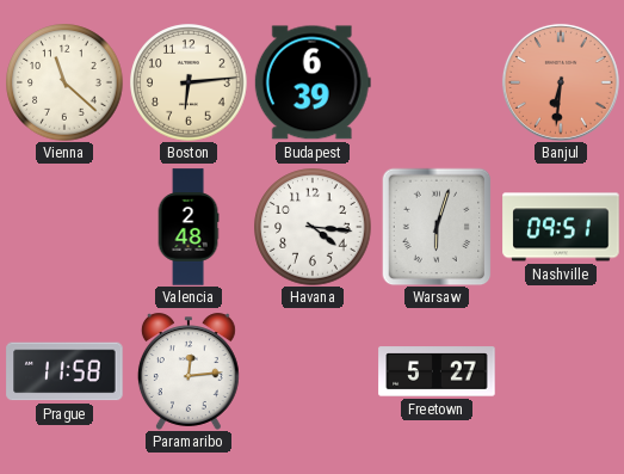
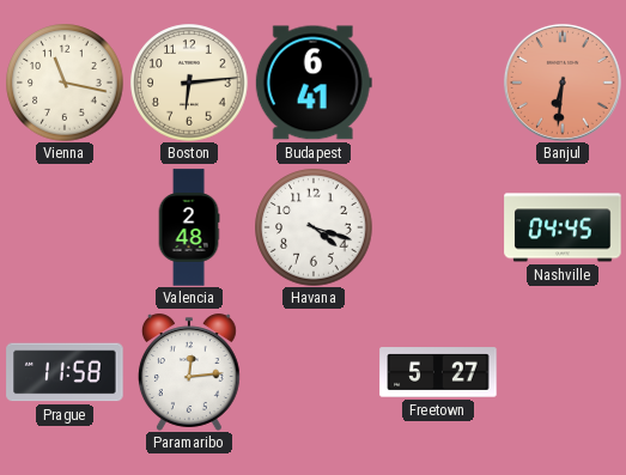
Vienna: 11:22 -> 11:17
Budapest: 6:39 -> 6:41
Havana: 4:16 -> 4:18
Warsaw: 6:03 -> none
Nashville: 09:51 -> 04:45
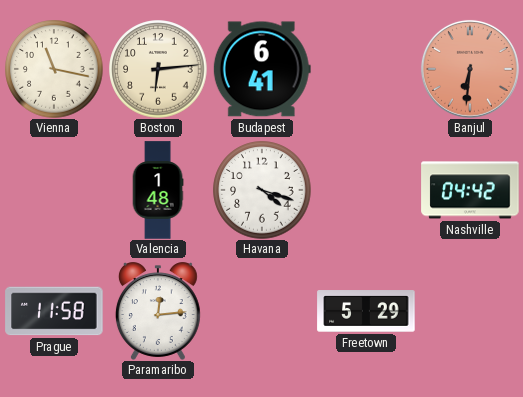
Valencia: 2:48 -> 1:48
Nashville: 04:45 -> 04:42
Freetown: 5:27 -> 5:29
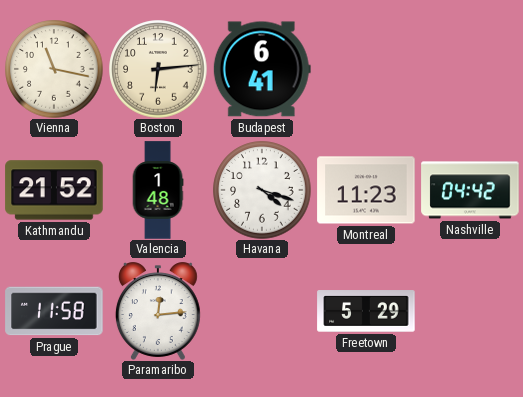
Banjul: 6:31 -> none
Kathmandu: none -> 21:52
Montreal: none -> 11:23
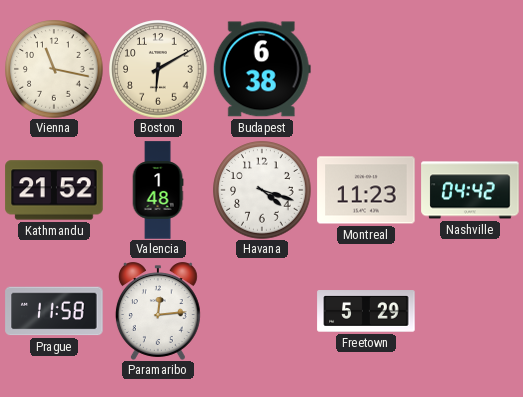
Boston: 6:14 -> 6:10
Budapest: 6:41 -> 6:38
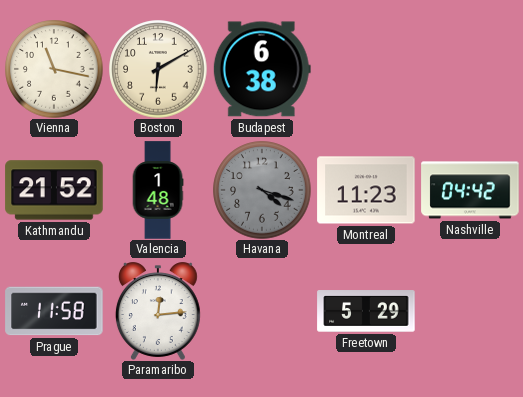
Havana dial: white -> grey
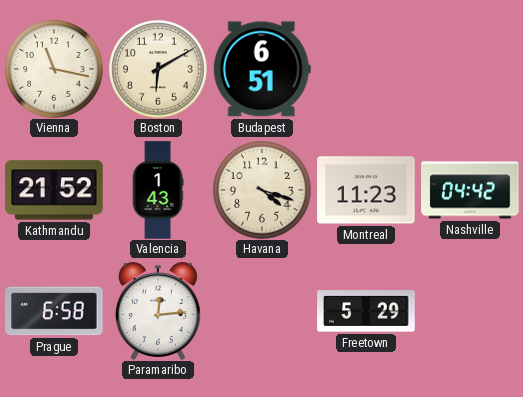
Budapest: 6:38 -> 6:51
Valencia: 1:48 -> 1:43
Havana dial: grey -> cream
Prague: 11:58 -> 6:58
